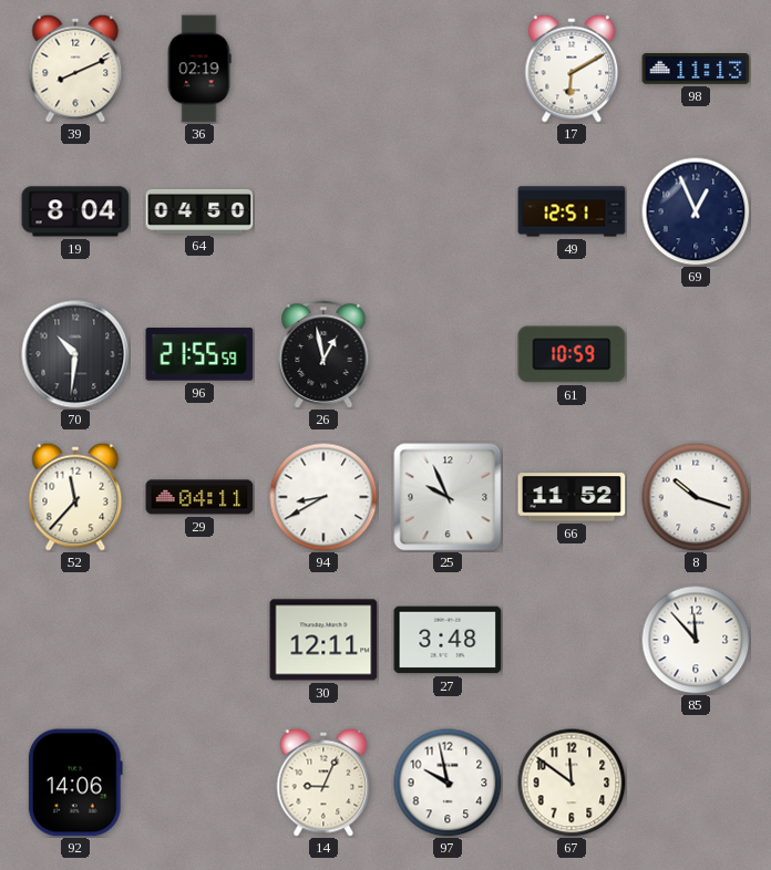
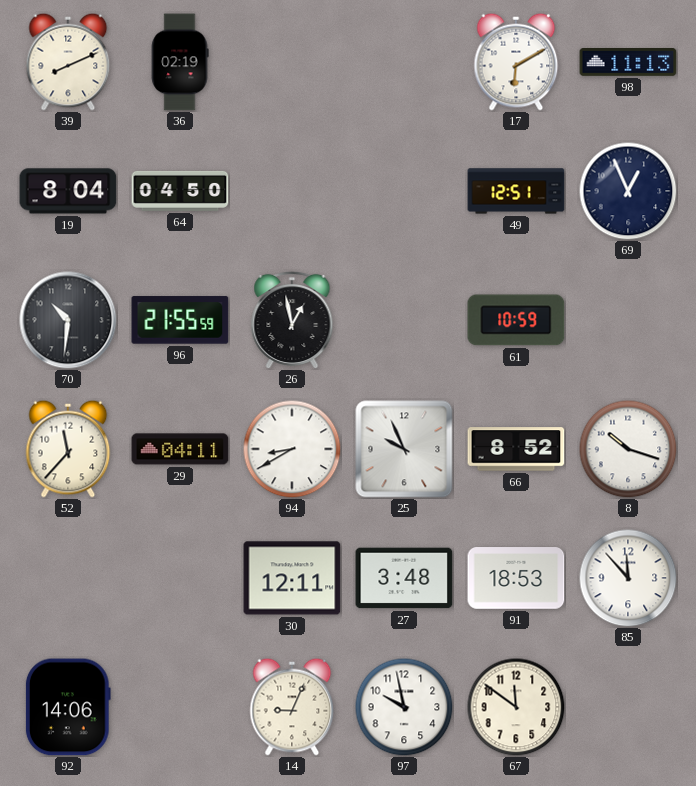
66: 11:52 -> 8:52
91: none -> 18:53
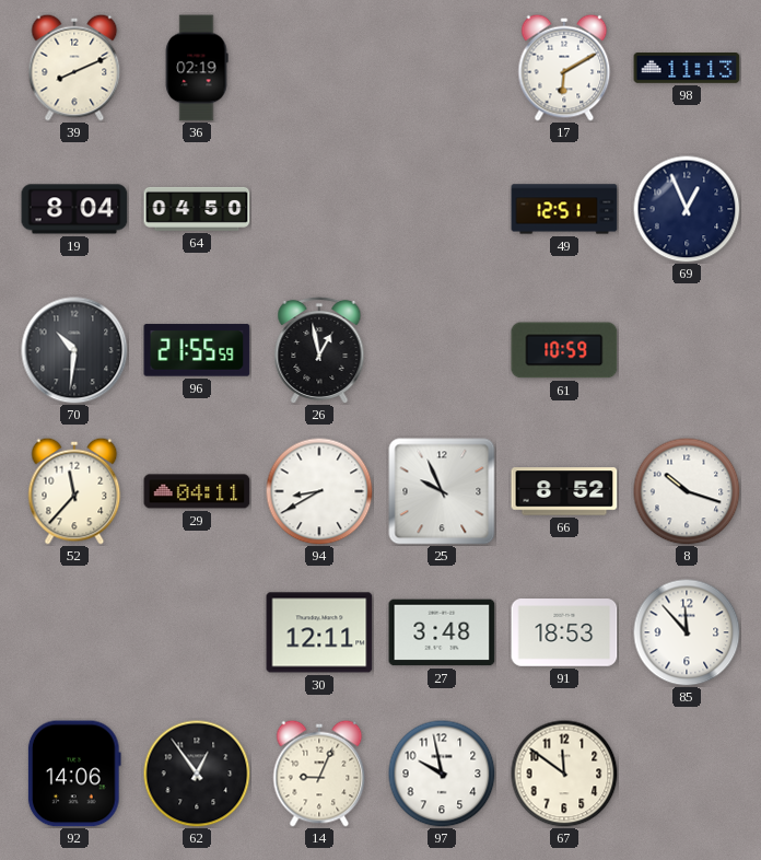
62: none -> 12:54
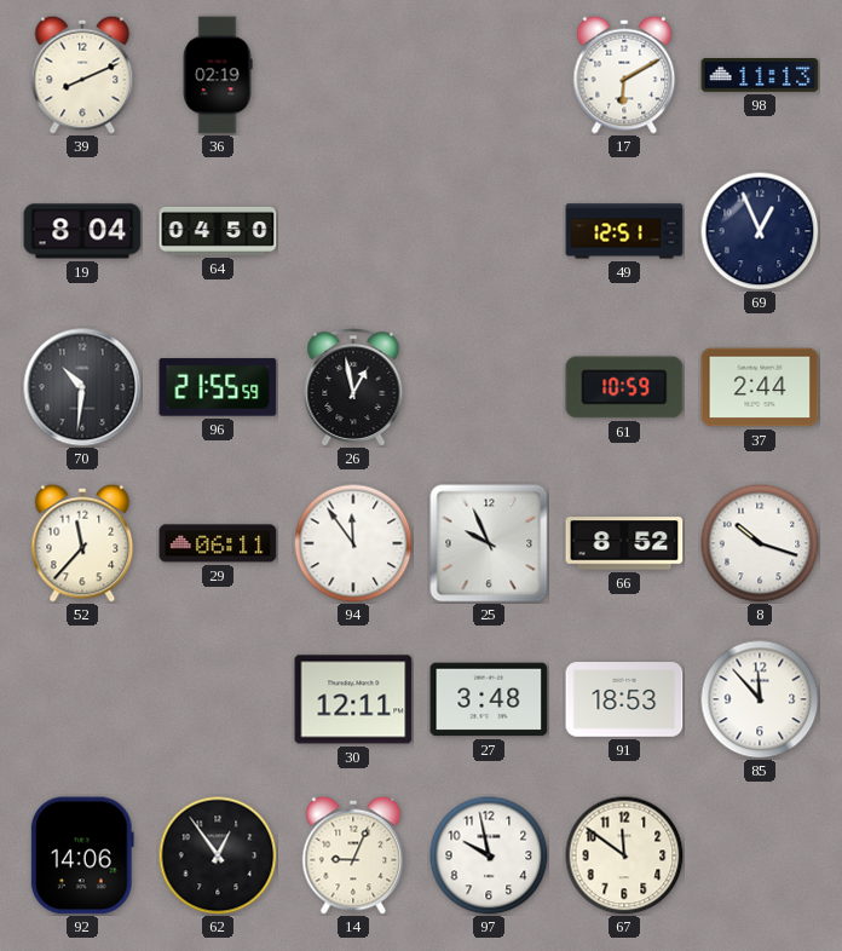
37: none -> 2:44
29: 04:11 -> 06:11
94: 8:40 -> 11:54
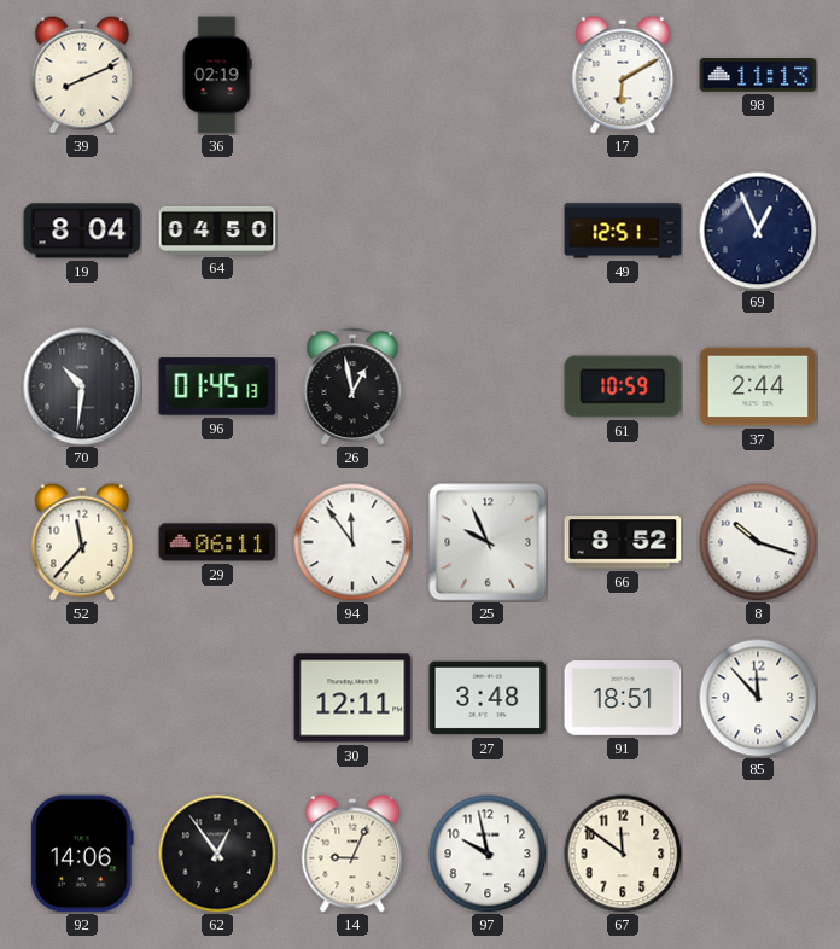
96: 21:55 -> 01:45
91: 18:53 -> 18:51
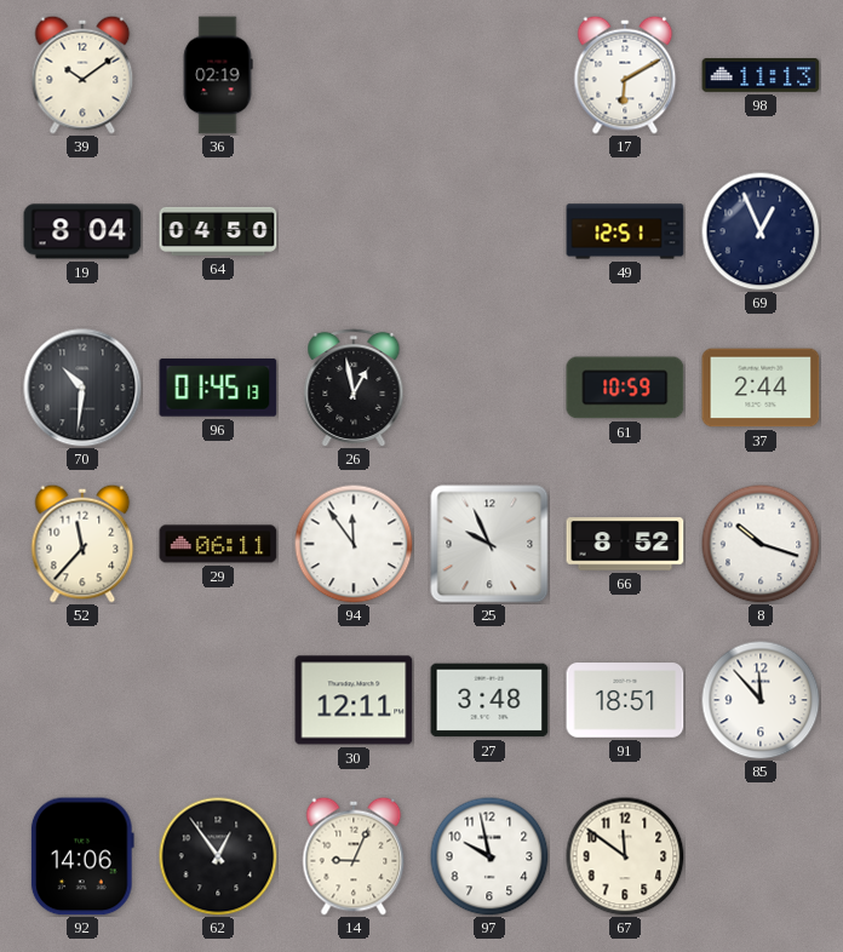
39: 8:11 -> 10:09
